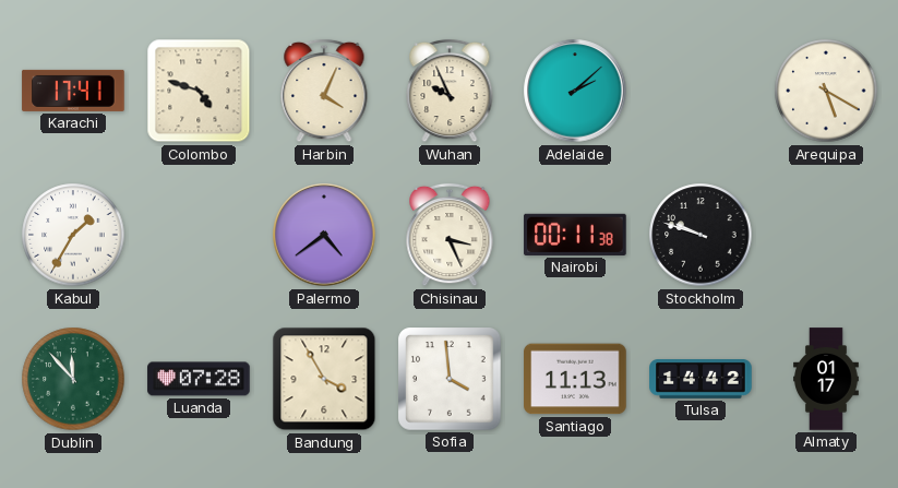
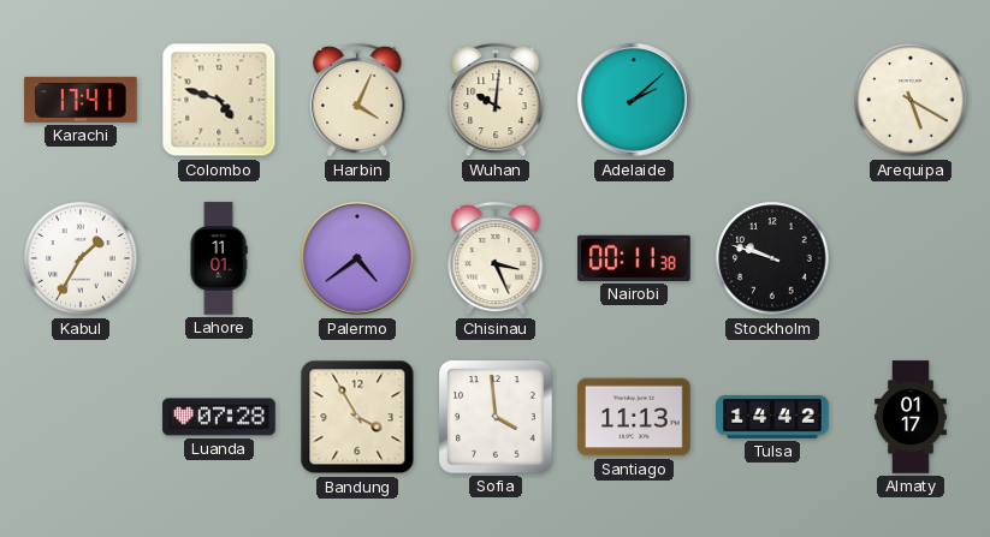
Wuhan: 9:56 -> 10:01
Lahore: none -> 11:01
Dublin: 11:53 -> none
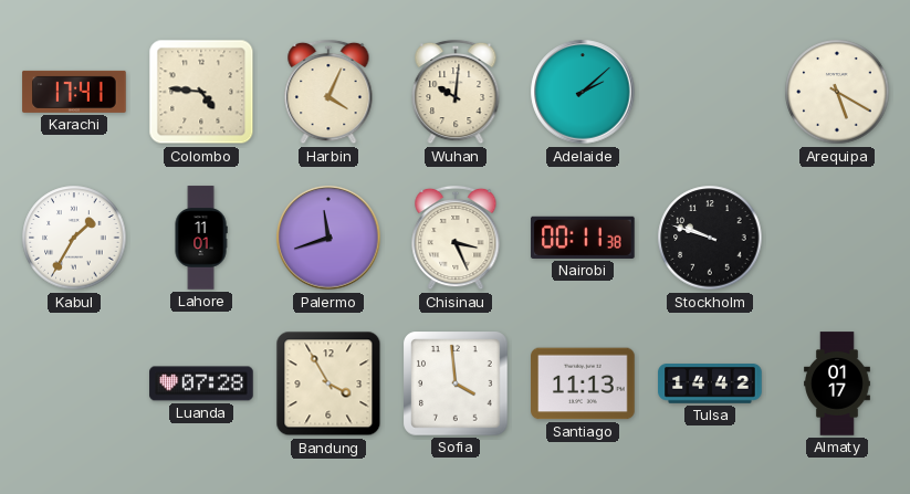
Colombo: 4:48 -> 4:46
Palermo: 4:39 -> 11:42
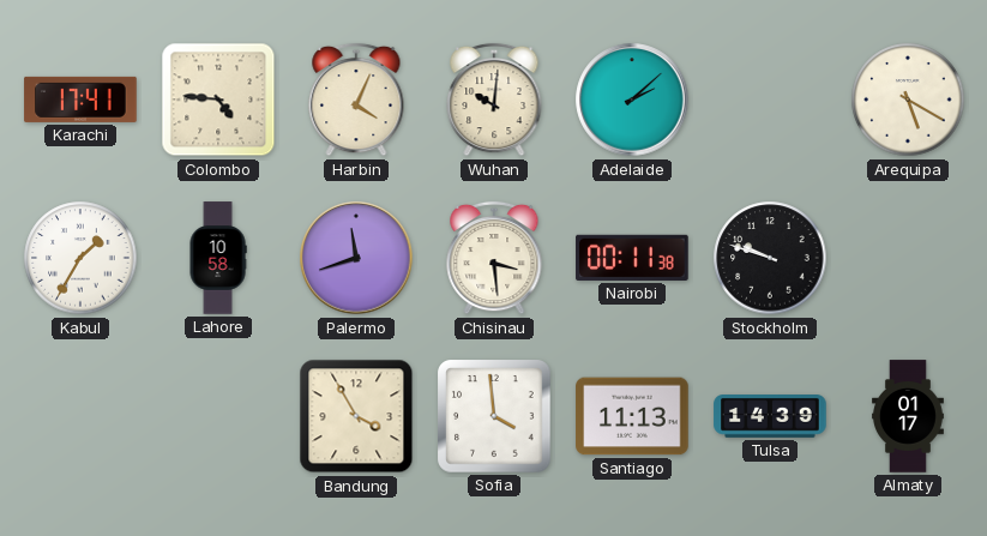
Lahore: 11:01 -> 10:58
Chisinau: 3:26 -> 3:29
Luanda: 07:28 -> none
Tulsa: 14:42 -> 14:39
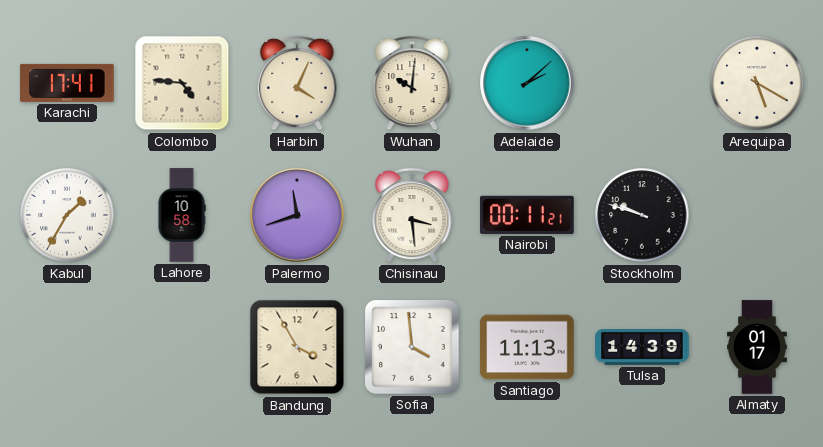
Nairobi: 00:11:38 -> 00:11:21
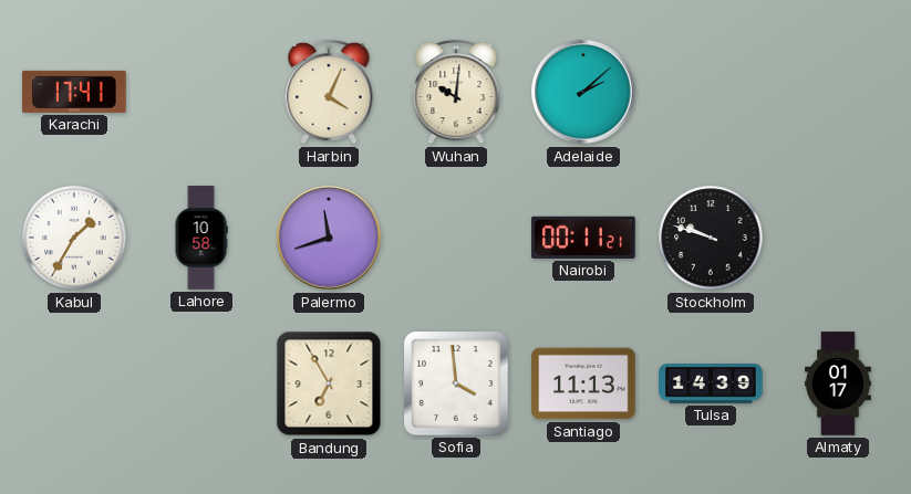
Colombo: 4:46 -> none
Arequipa: 5:20 -> none
Chisinau: 3:29 -> none
Bandung: 3:55 -> 6:55
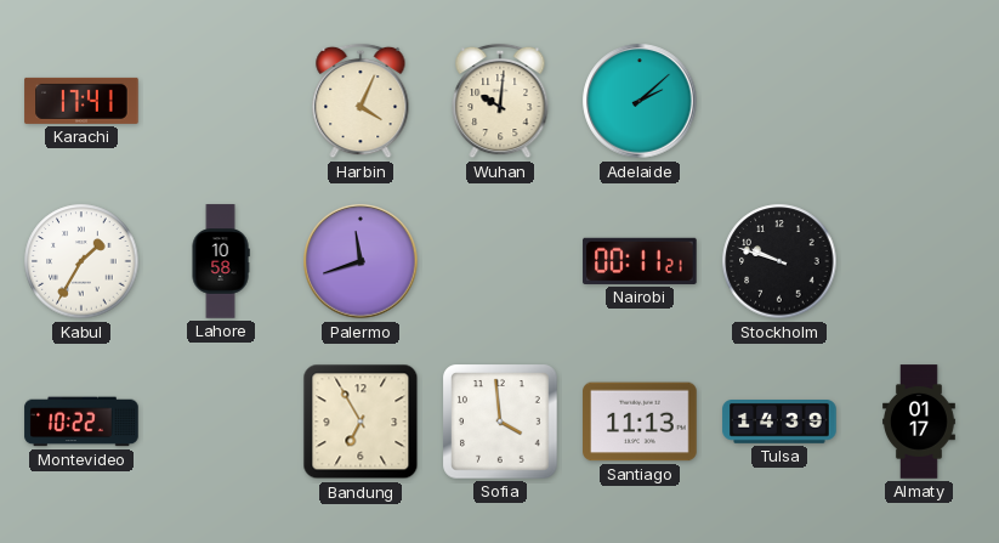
Montevideo: none -> 10:22
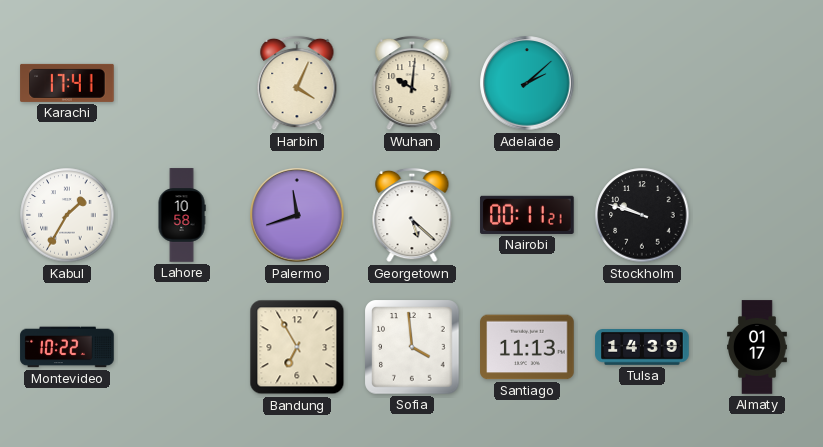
Georgetown: none -> 5:22
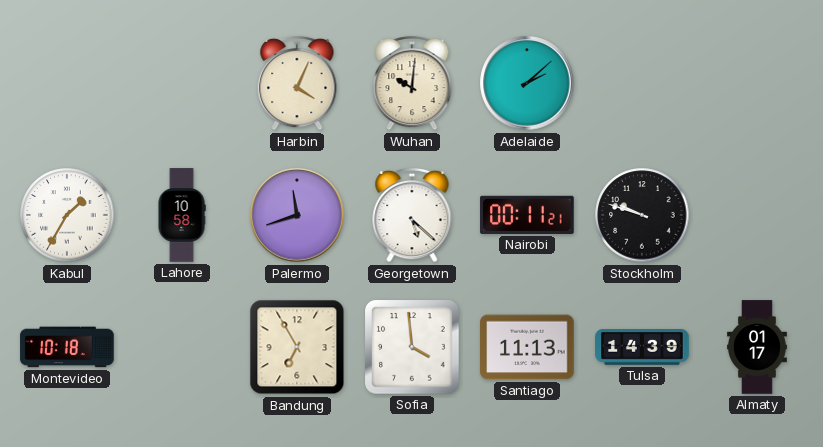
Karachi: 17:41 -> none
Montevideo: 10:22 -> 10:18
